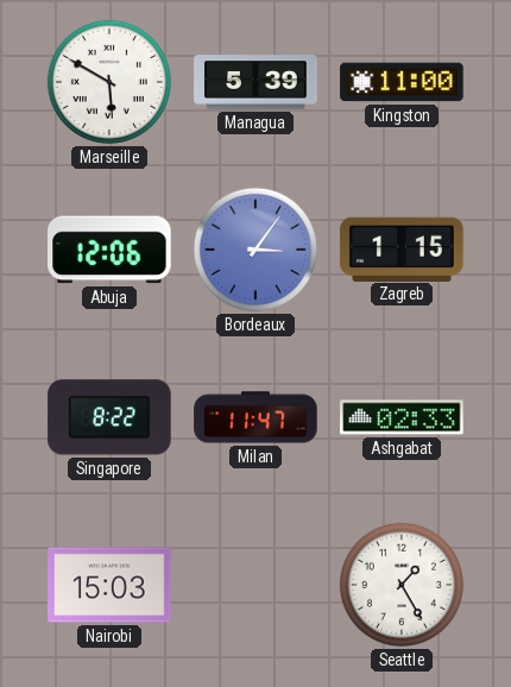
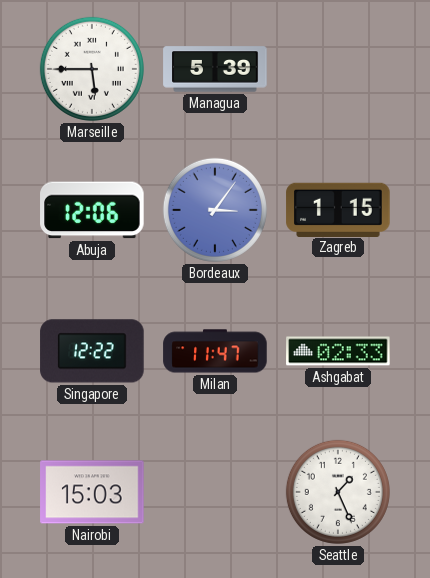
Marseille: 5:50 -> 5:45
Kingston: 11:00 -> none
Singapore: 8:22 -> 12:22
Seattle: 1:25 -> 1:26
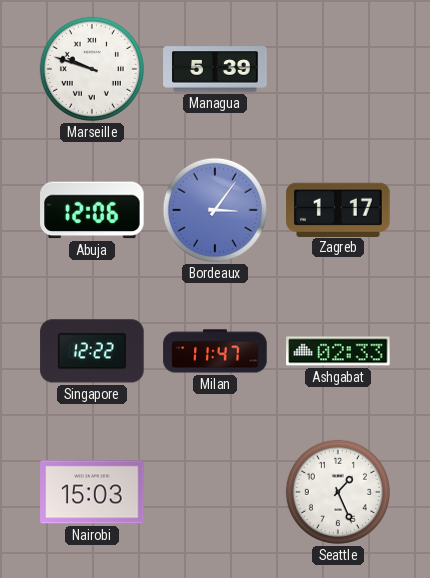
Marseille: 5:45 -> 9:48
Zagreb: 1:15 -> 1:17
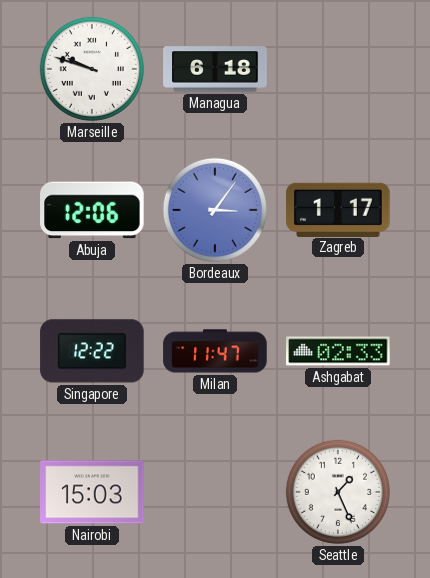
Managua: 5:39 -> 6:18
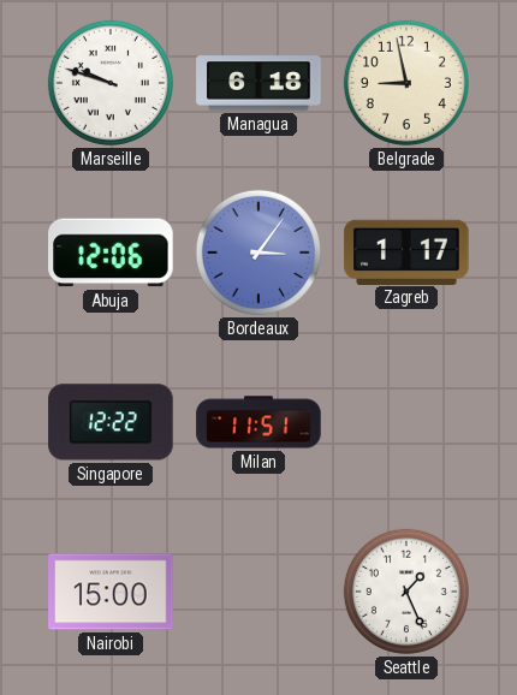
Belgrade: none -> 8:58
Milan: 11:47 -> 11:51
Ashgabat: 02:33 -> none
Nairobi: 15:03 -> 15:00
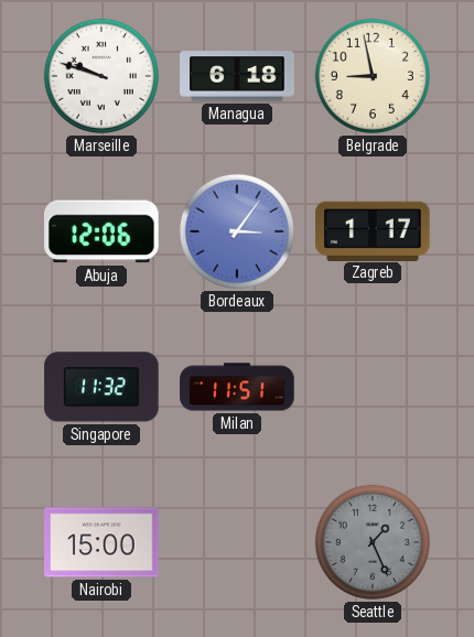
Singapore: 12:22 -> 11:32
Seattle dial: white -> grey
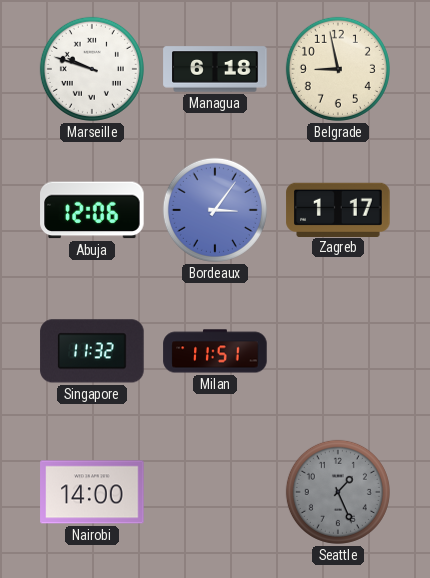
Nairobi: 15:00 -> 14:00
